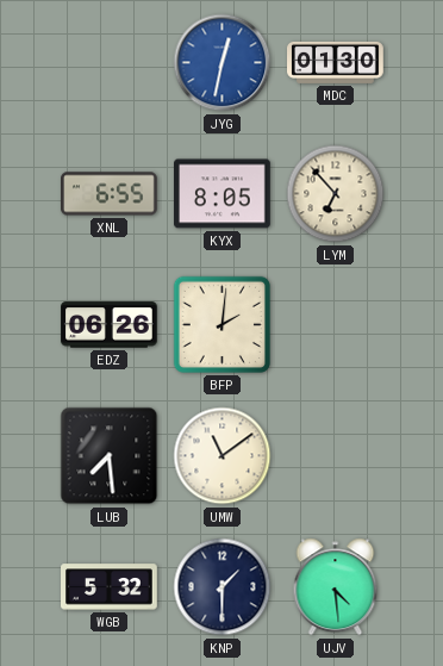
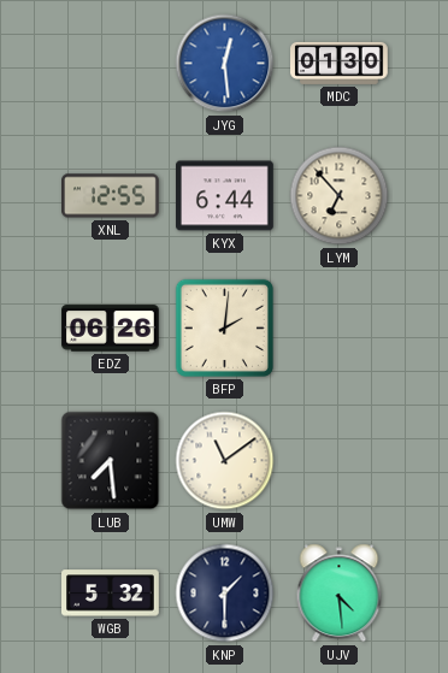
JYG: 12:32 -> 12:29
XNL: 6:55 -> 12:55
KYX: 8:05 -> 6:44
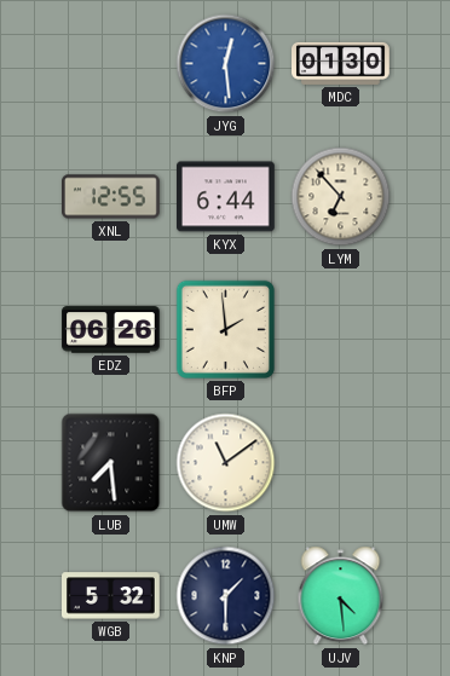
BFP: 2:01 -> 1:59
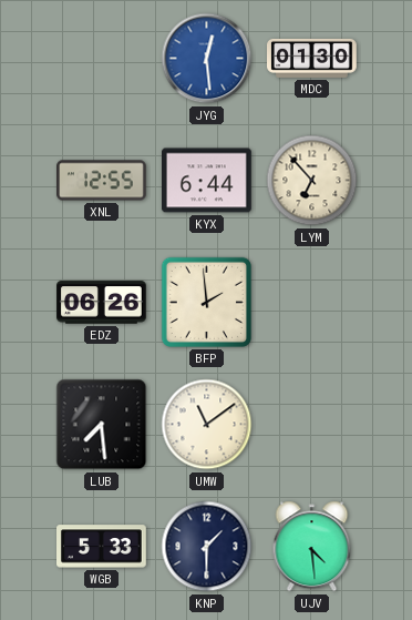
WGB: 5:32 -> 5:33
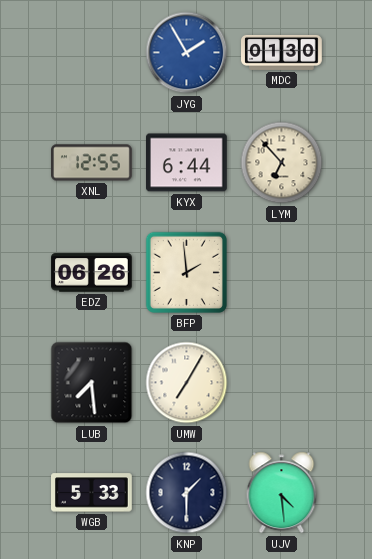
JYG: 12:29 -> 1:55
UMW: 11:09 -> 7:05
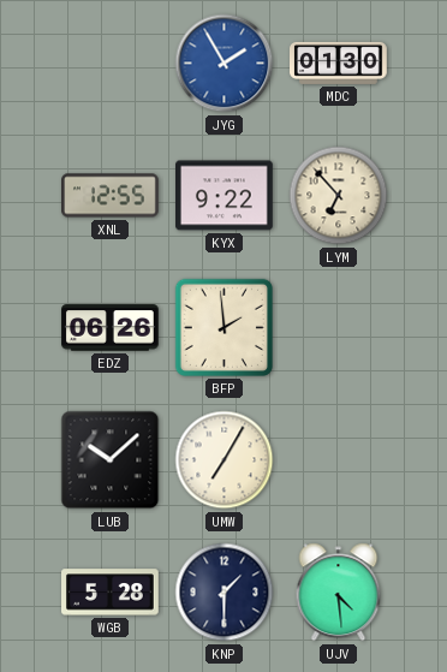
KYX: 6:44 -> 9:22
LUB: 7:29 -> 10:08
WGB: 5:33 -> 5:28
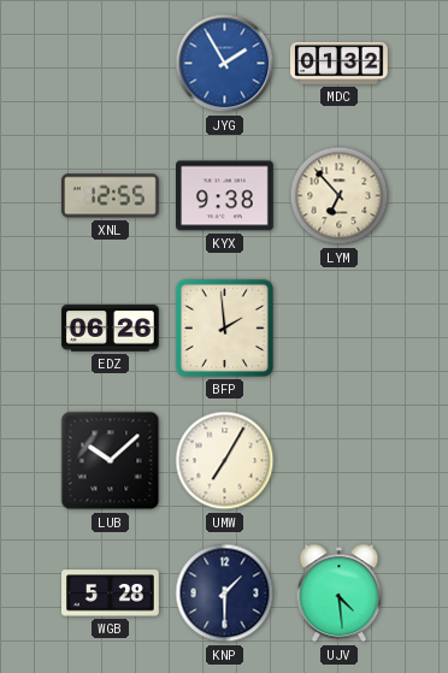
MDC: 01:30 -> 01:32
KYX: 9:22 -> 9:38
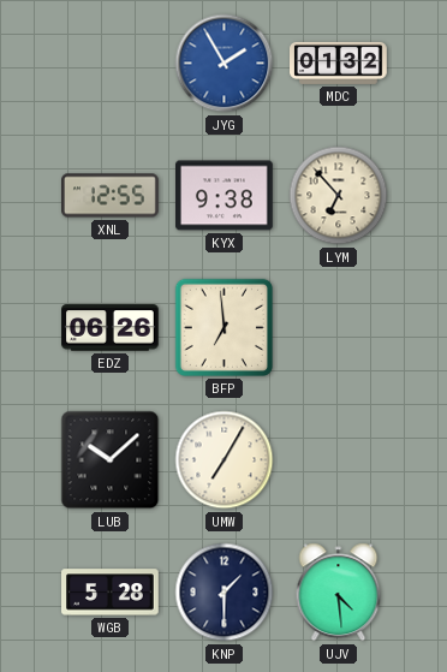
BFP: 1:59 -> 6:59
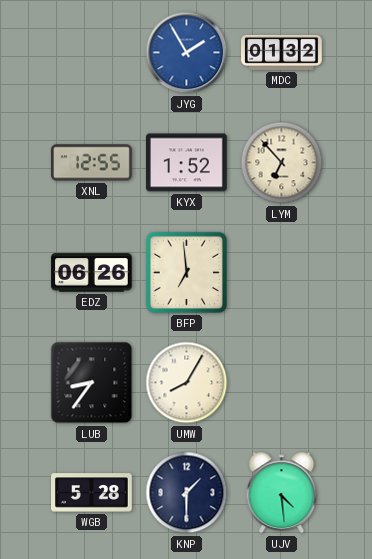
KYX: 9:38 -> 1:52
LUB: 10:08 -> 8:36
UMW: 7:05 -> 8:05
